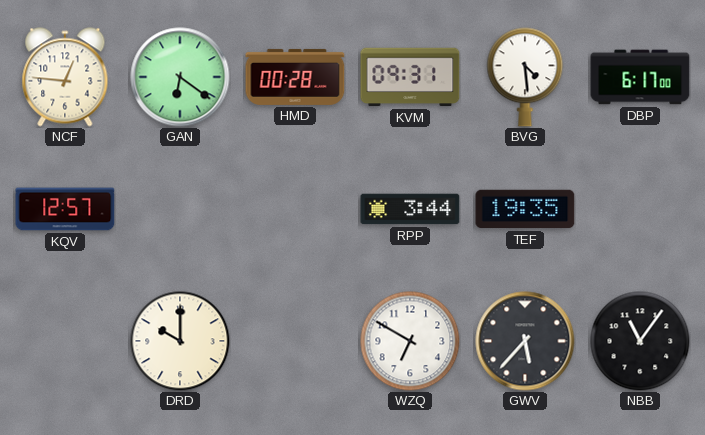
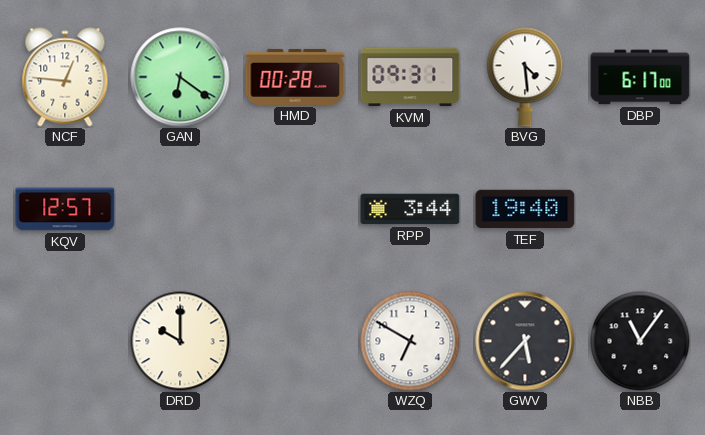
TEF: 19:35 -> 19:40
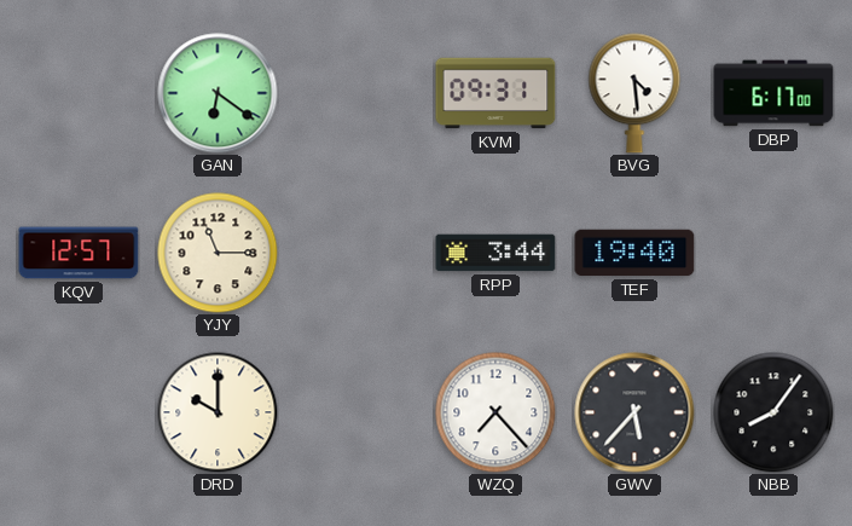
NCF: 12:46 -> none
HMD: 00:28 -> none
YJY: none -> 11:15
WZQ: 6:50 -> 7:23
NBB: 11:06 -> 8:06
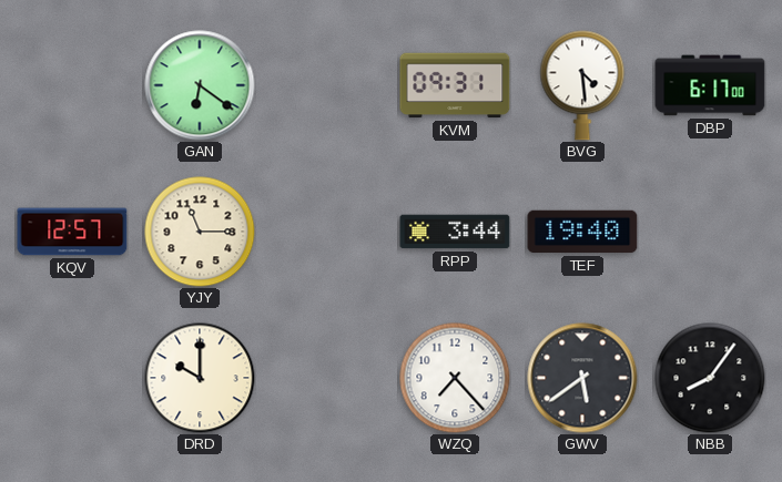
GWV: 5:37 -> 5:39
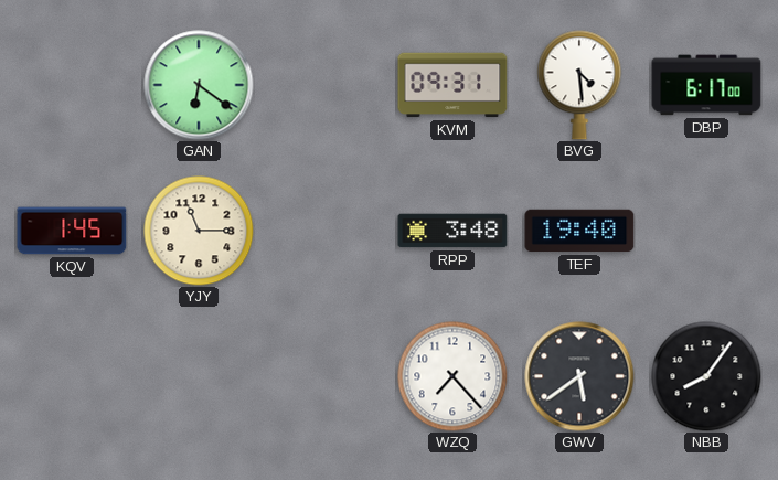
KQV: 12:57 -> 1:45
RPP: 3:44 -> 3:48
DRD: 10:00 -> none
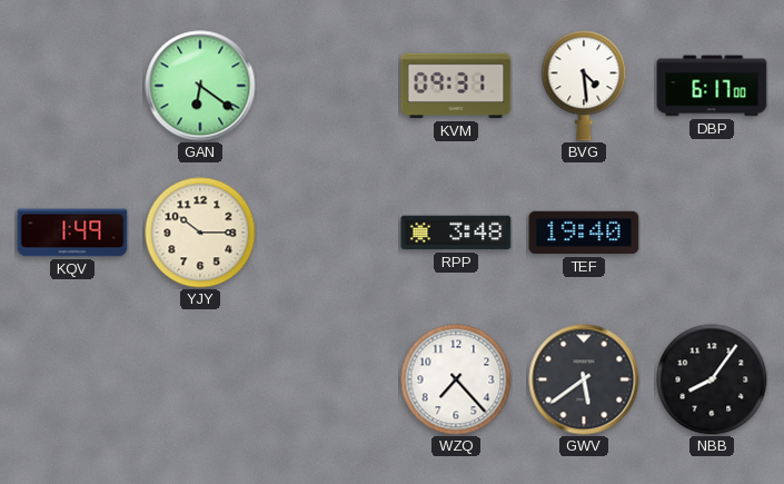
KQV: 1:45 -> 1:49
YJY: 11:15 -> 10:15
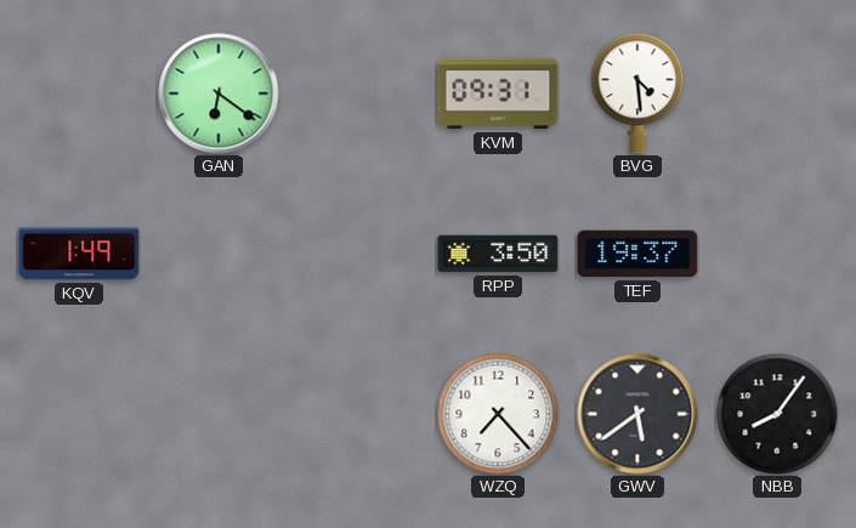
DBP: 6:17 -> none
YJY: 10:15 -> none
RPP: 3:48 -> 3:50
TEF: 19:40 -> 19:37
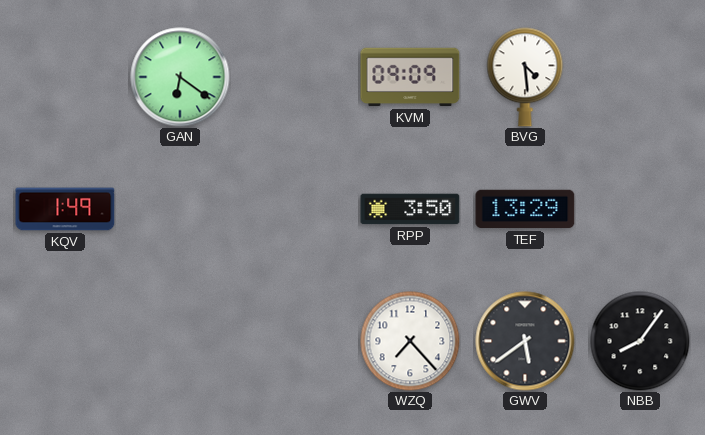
KVM: 09:31 -> 09:09
TEF: 19:37 -> 13:29
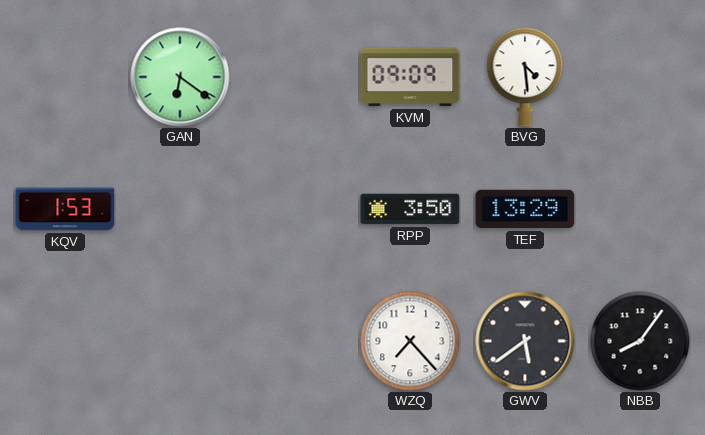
KQV: 1:49 -> 1:53
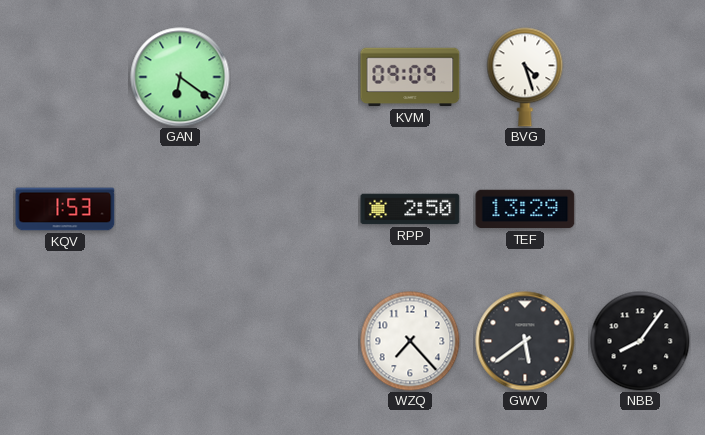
BVG: 4:29 -> 4:27
RPP: 3:50 -> 2:50
